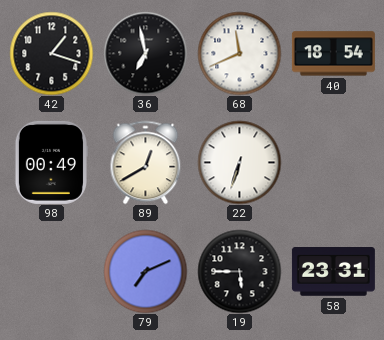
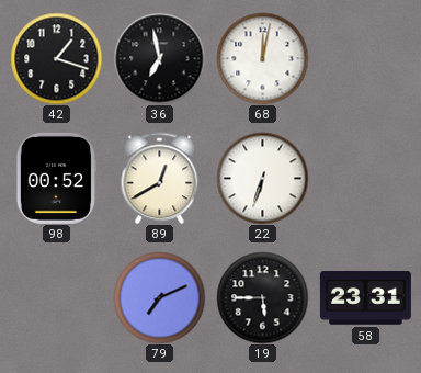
68: 11:41 -> 12:02
40: 18:54 -> none
98: 00:49 -> 00:52
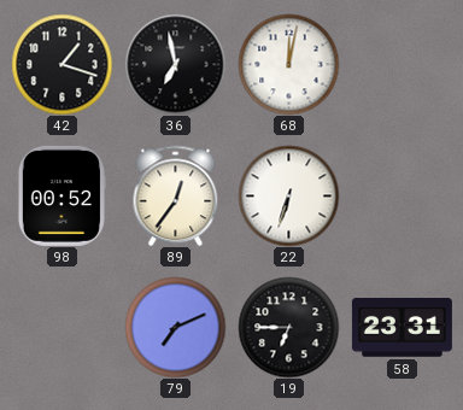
89: 12:40 -> 12:36
19: 5:45 -> 6:45
